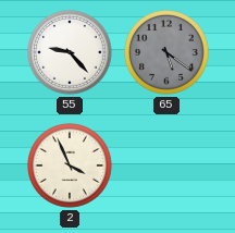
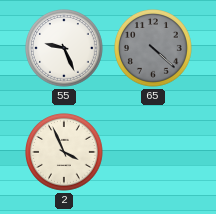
55: 9:23 -> 9:26
65: 5:21 -> 4:22
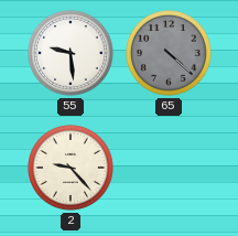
55: 9:26 -> 9:29
2: 3:56 -> 9:23
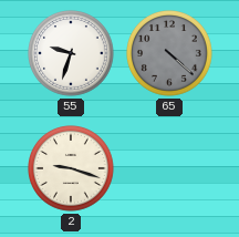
55: 9:29 -> 9:33
2: 9:23 -> 9:18
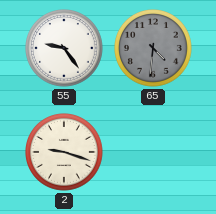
55: 9:33 -> 9:24
65: 4:22 -> 4:31
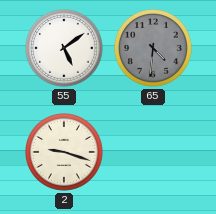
55: 9:24 -> 5:09
